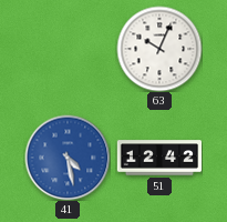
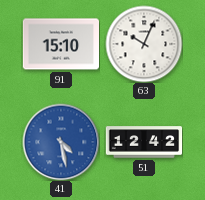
91: none -> 15:10
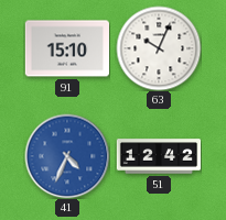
41: 4:28 -> 4:34
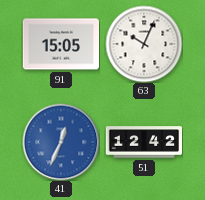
91: 15:10 -> 15:05
41: 4:34 -> 12:34
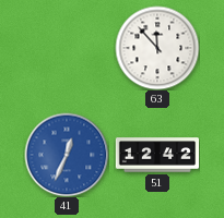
91: 15:05 -> none
63: 10:04 -> 11:53
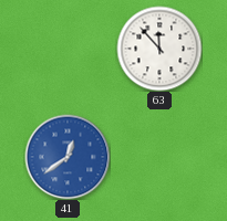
41: 12:34 -> 12:39
51: 12:42 -> none
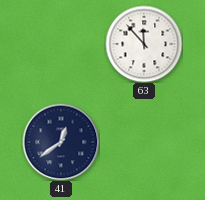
41 dial: blue -> navy
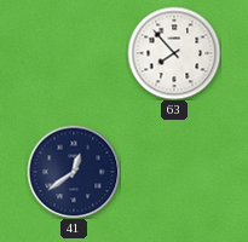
63: 11:53 -> 7:53
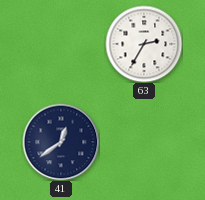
63: 7:53 -> 2:35
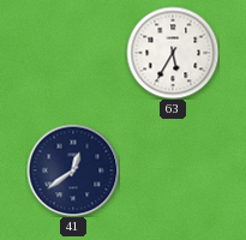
63: 2:35 -> 5:35
